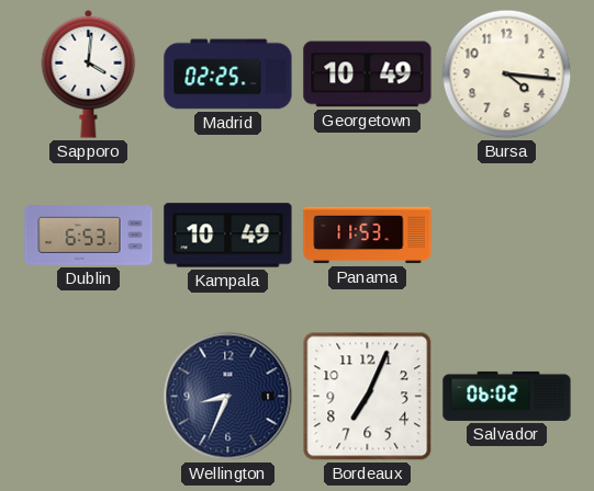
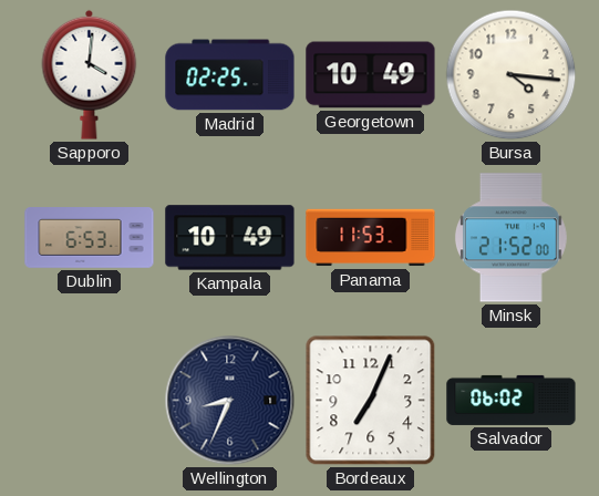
Minsk: none -> 21:52
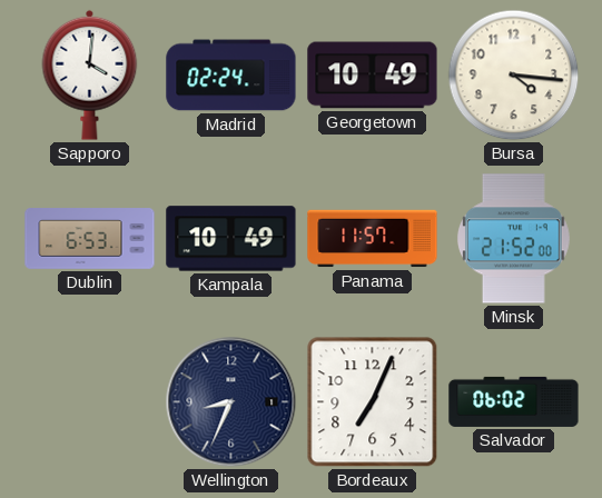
Madrid: 02:25 -> 02:24
Panama: 11:53 -> 11:57
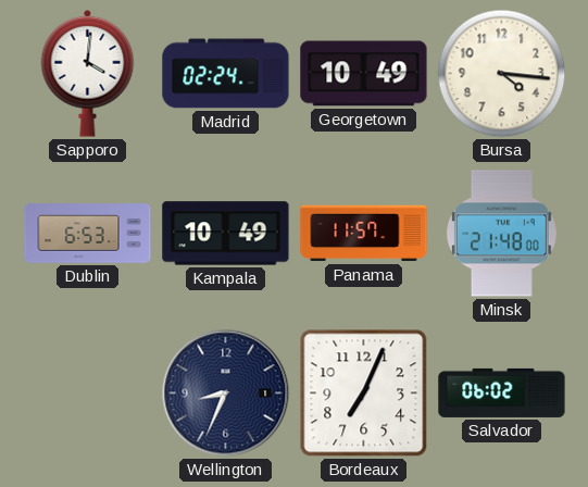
Minsk: 21:52 -> 21:48
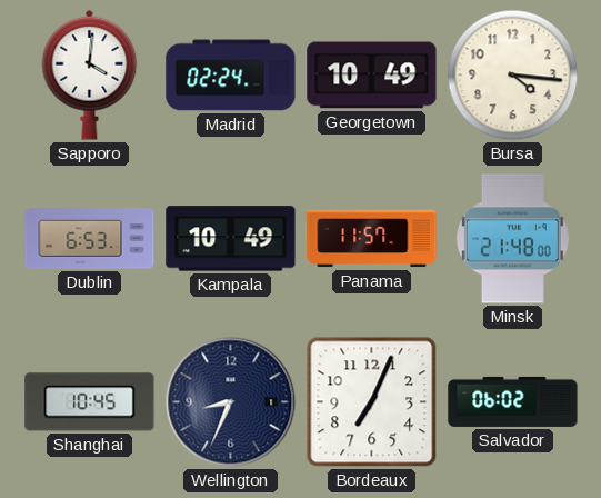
Shanghai: none -> 10:45
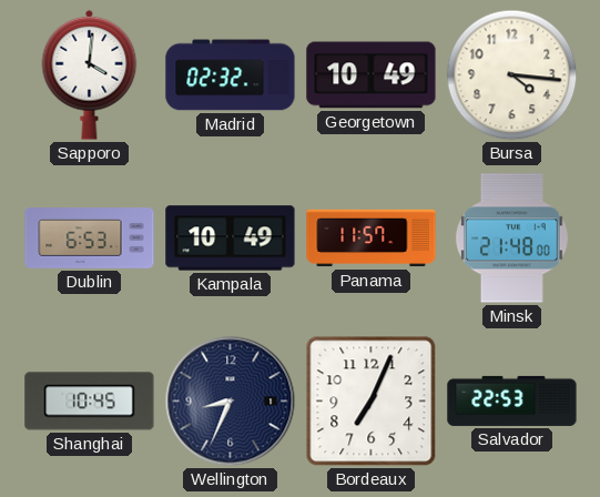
Madrid: 02:24 -> 02:32
Salvador: 06:02 -> 22:53
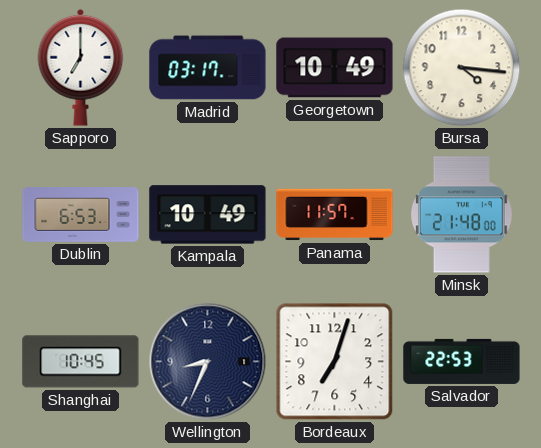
Sapporo: 4:01 -> 7:00
Madrid: 02:32 -> 03:17
Bordeaux: 7:04 -> 7:03
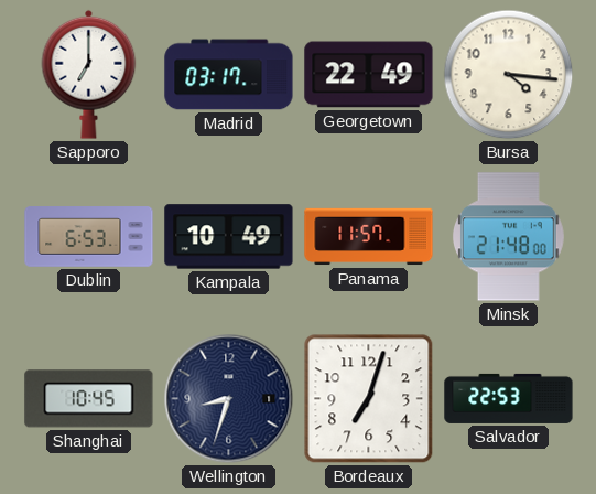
Georgetown: 10:49 -> 22:49
Wellington: 8:34 -> 8:33
